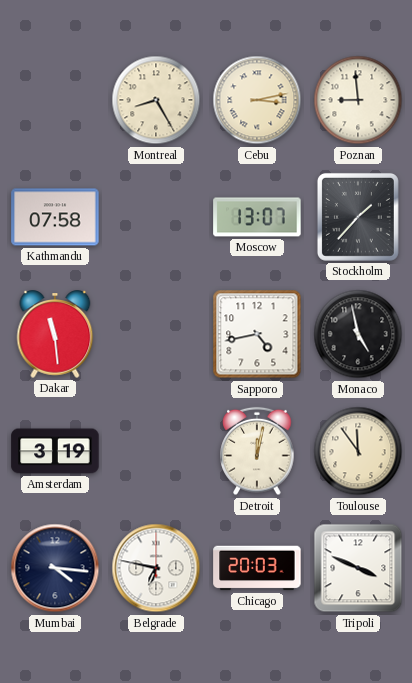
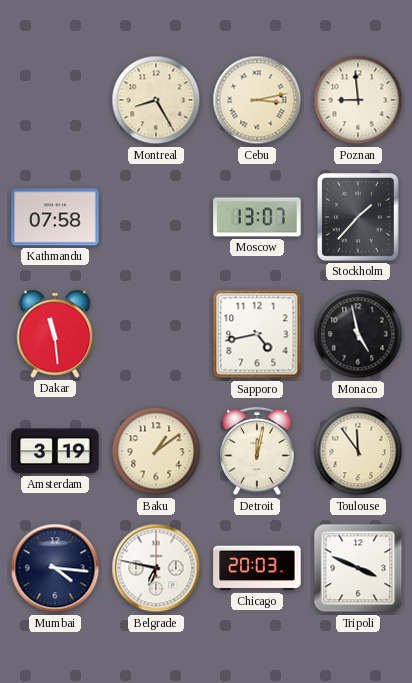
Baku: none -> 1:09
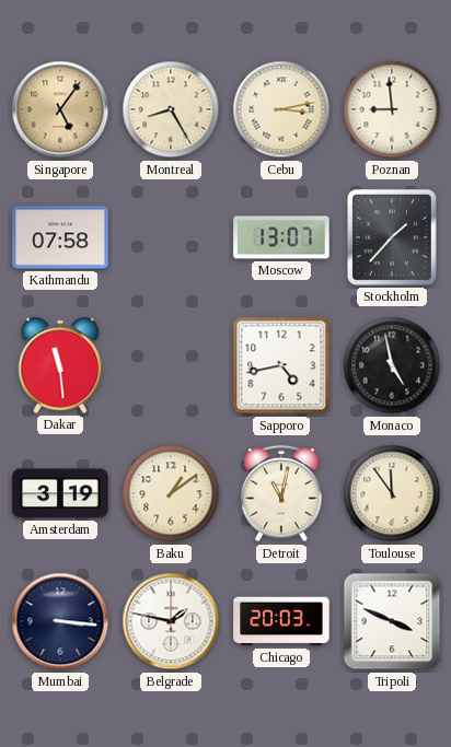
Singapore: none -> 5:06
Detroit: 12:02 -> 11:02
Mumbai: 4:16 -> 3:16
Belgrade: 6:47 -> 1:47
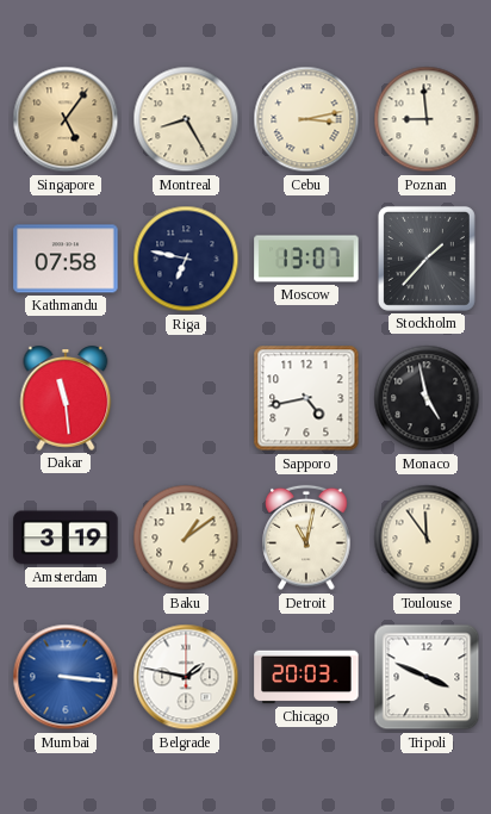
Riga: none -> 6:47
Mumbai dial: navy -> blue
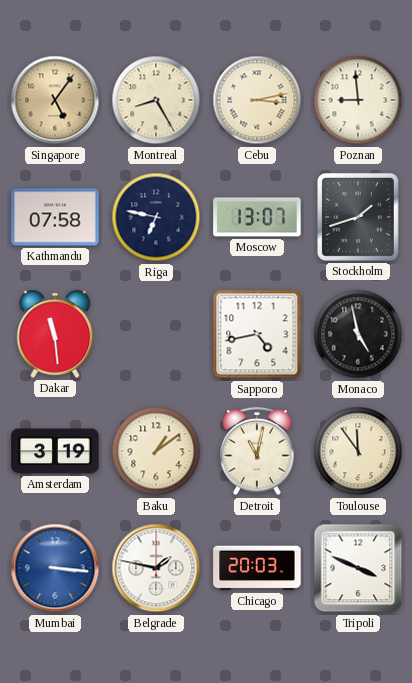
Stockholm: 1:37 -> 1:42
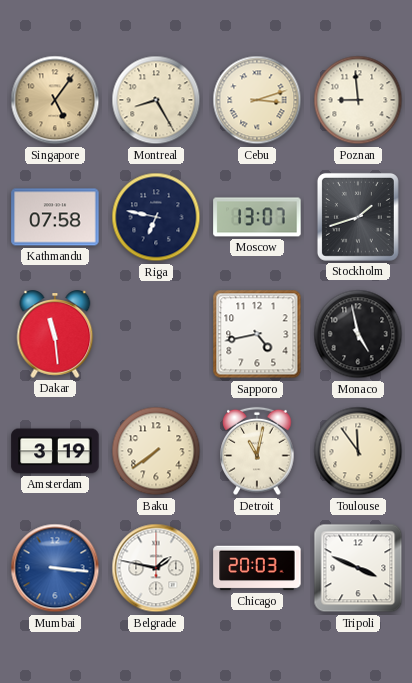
Cebu: 3:13 -> 3:12
Baku: 1:09 -> 7:39
